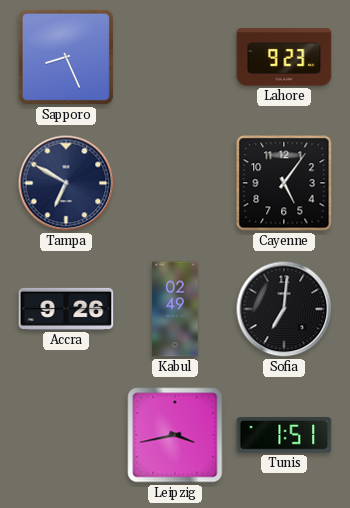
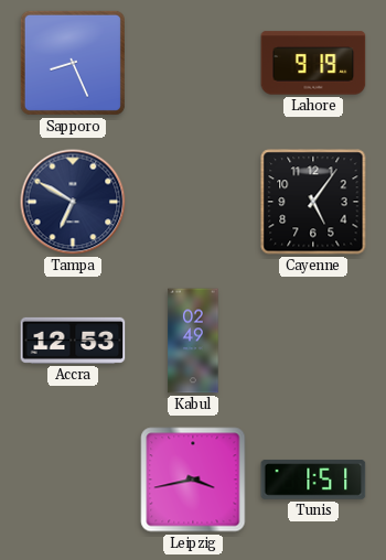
Lahore: 9:23 -> 9:19
Accra: 9:26 -> 12:53
Sofia: 7:01 -> none
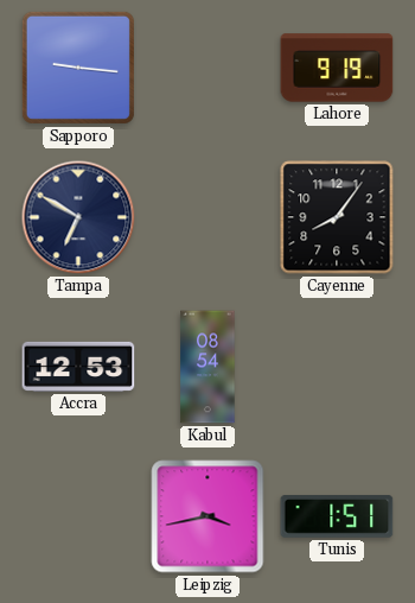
Sapporo: 8:26 -> 9:16
Cayenne: 5:06 -> 8:06
Kabul: 02:49 -> 08:54
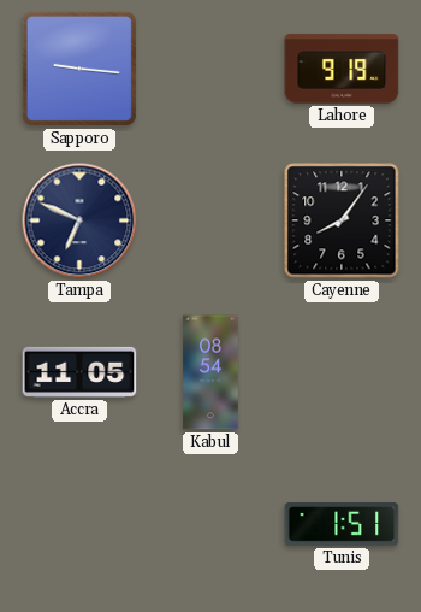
Tampa: 6:50 -> 6:49
Accra: 12:53 -> 11:05
Leipzig: 3:43 -> none
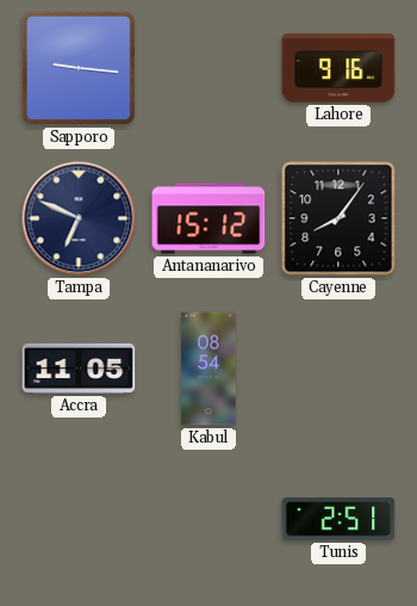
Lahore: 9:19 -> 9:16
Antananarivo: none -> 15:12
Tunis: 1:51 -> 2:51
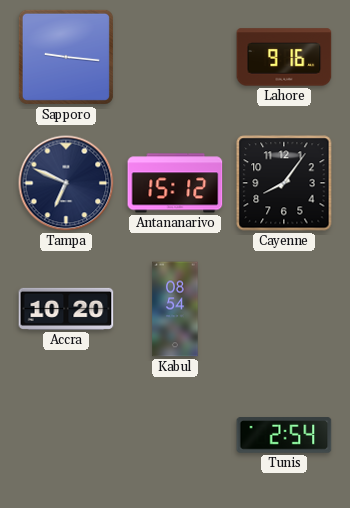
Accra: 11:05 -> 10:20
Tunis: 2:51 -> 2:54
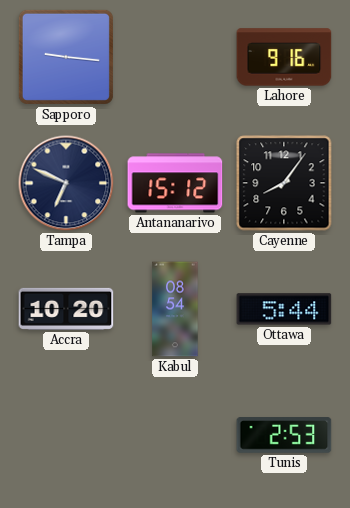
Ottawa: none -> 5:44
Tunis: 2:54 -> 2:53
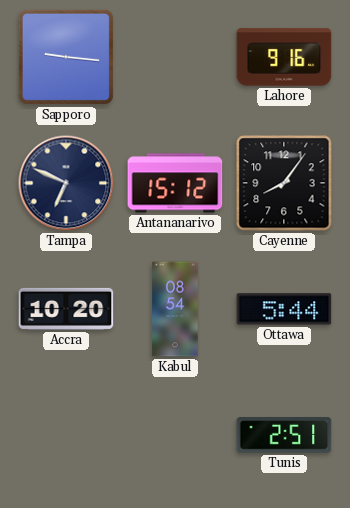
Tunis: 2:53 -> 2:51
